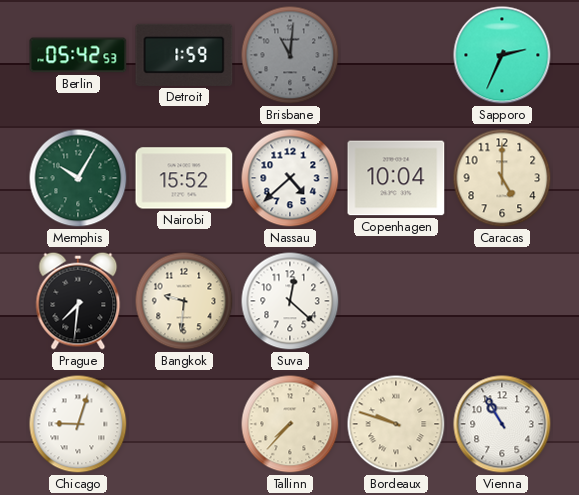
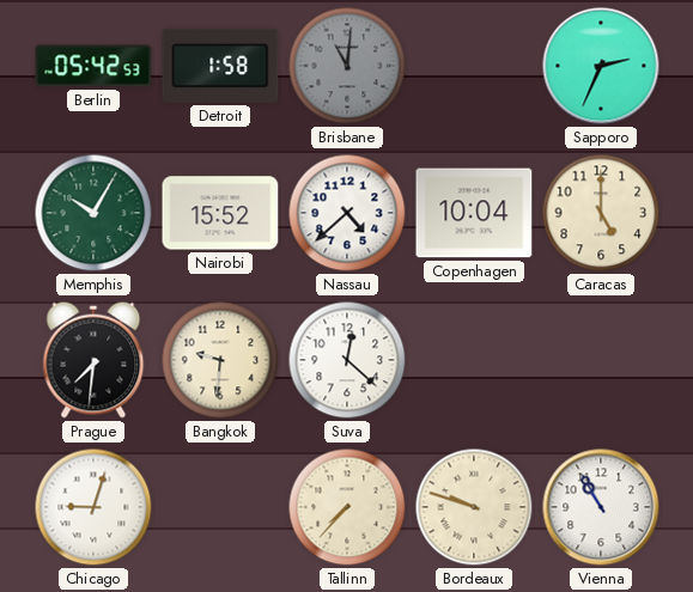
Detroit: 1:59 -> 1:58
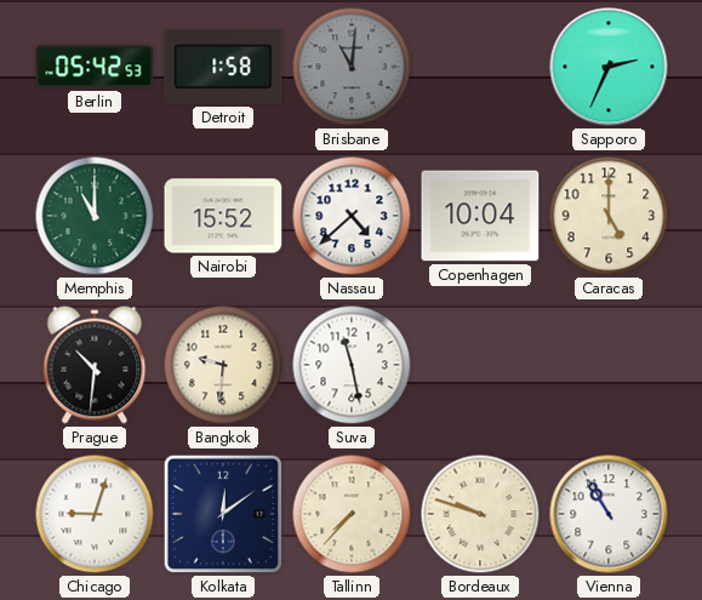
Memphis: 10:05 -> 11:00
Prague: 7:31 -> 10:31
Suva: 12:22 -> 11:28
Kolkata: none -> 12:09
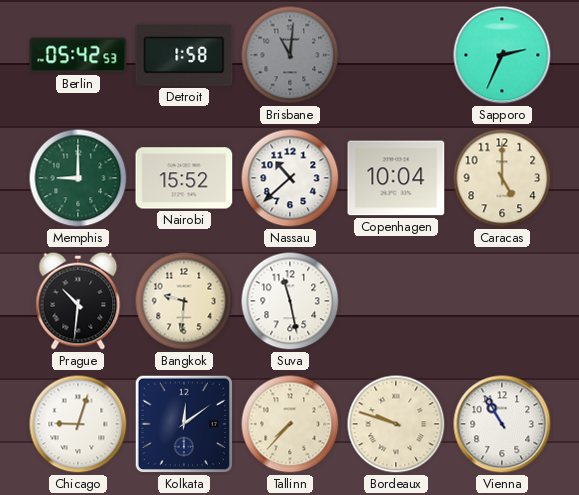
Memphis: 11:00 -> 9:00
Nassau: 4:38 -> 10:38
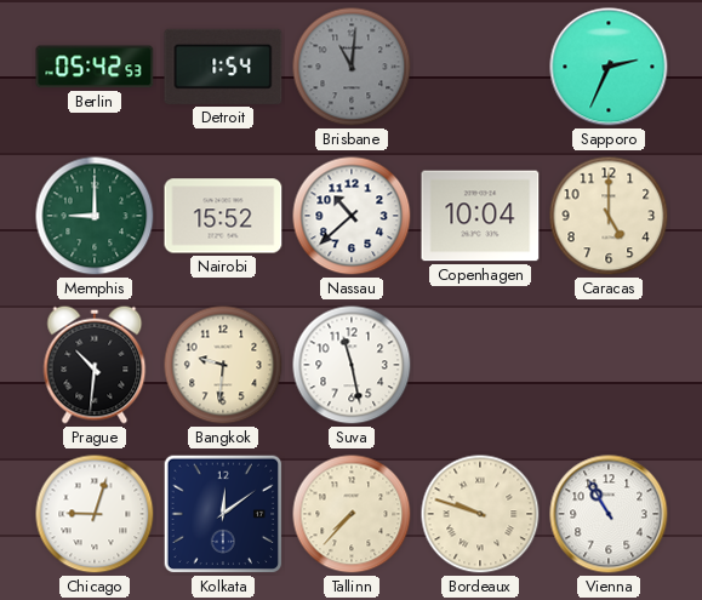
Detroit: 1:58 -> 1:54
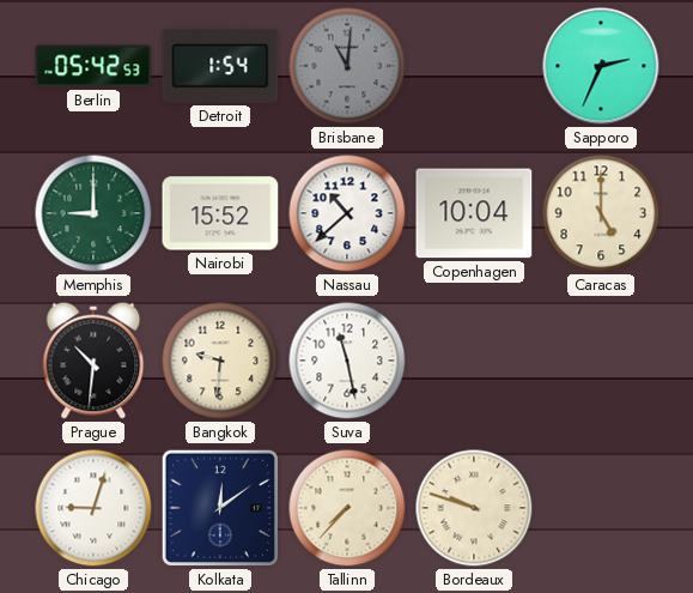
Vienna: 10:55 -> none
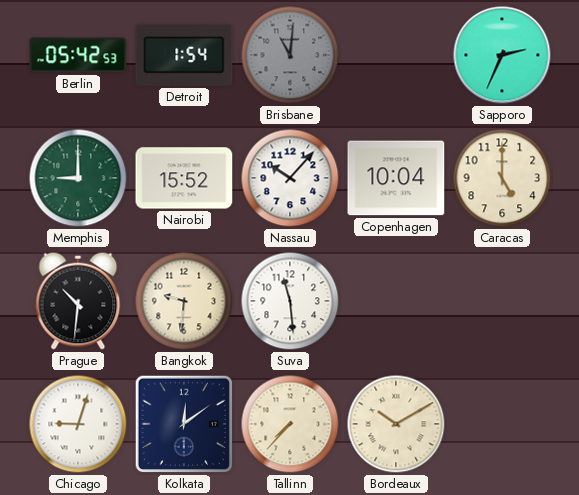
Nassau: 10:38 -> 10:07
Suva: 11:28 -> 11:29
Bordeaux: 9:48 -> 10:10
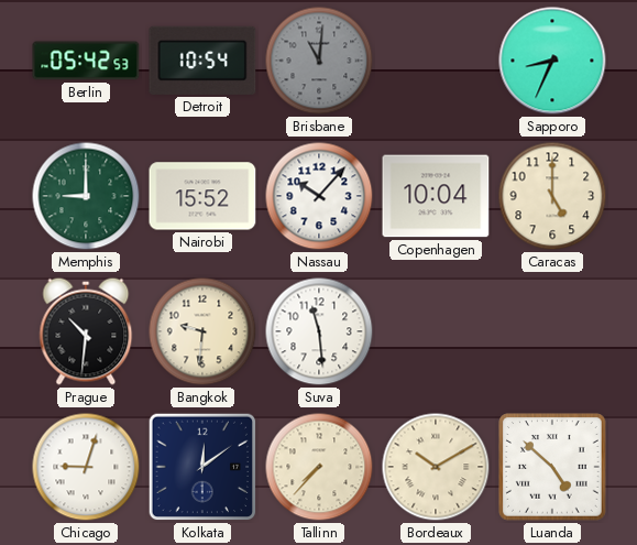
Detroit: 1:54 -> 10:54
Sapporo: 2:34 -> 8:34
Luanda: none -> 4:52
